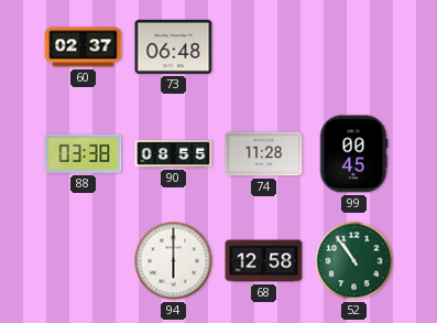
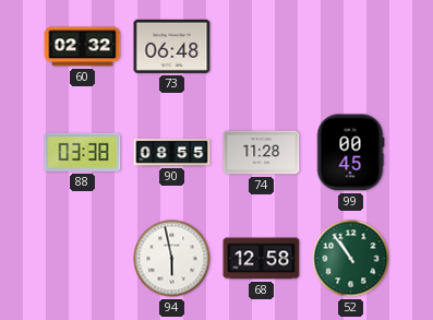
60: 02:37 -> 02:32
94: 6:00 -> 5:58
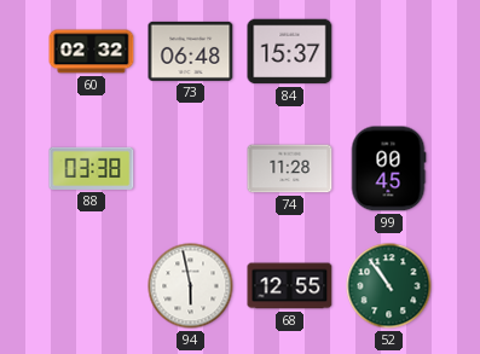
84: none -> 15:37
90: 08:55 -> none
68: 12:58 -> 12:55
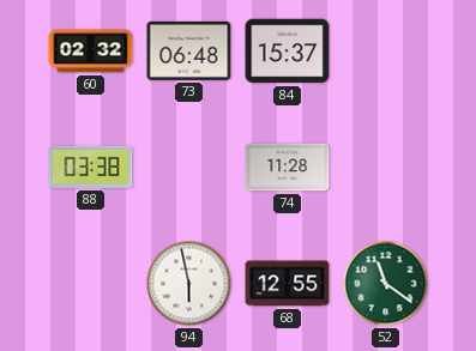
99: 00:45 -> none
52: 10:54 -> 11:21
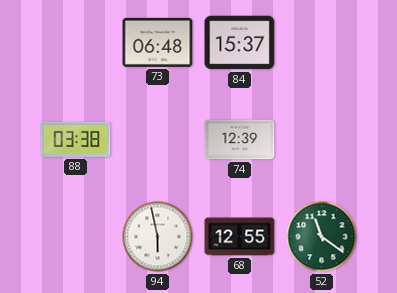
60: 02:32 -> none
74: 11:28 -> 12:39
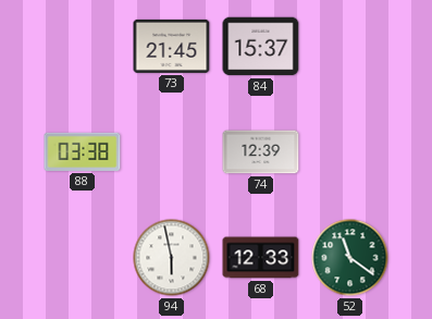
73: 06:48 -> 21:45
68: 12:55 -> 12:33
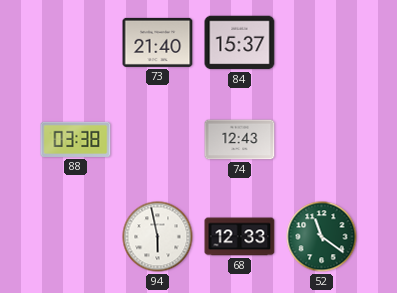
73: 21:45 -> 21:40
74: 12:39 -> 12:43
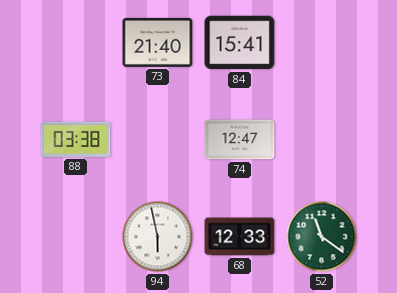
84: 15:37 -> 15:41
74: 12:43 -> 12:47
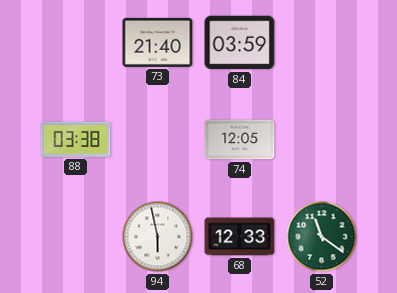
84: 15:41 -> 03:59
74: 12:47 -> 12:05
